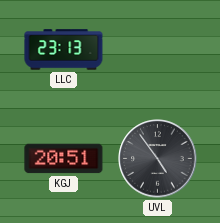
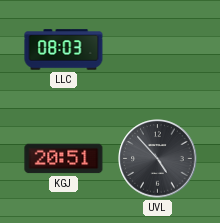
LLC: 23:13 -> 08:03
UVL: 4:54 -> 4:53
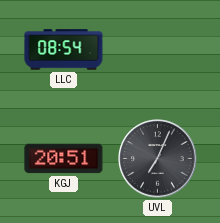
LLC: 08:03 -> 08:54
UVL: 4:53 -> 7:04
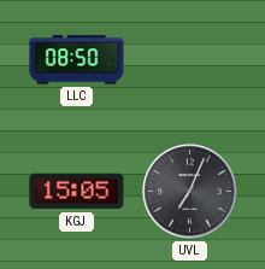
LLC: 08:54 -> 08:50
KGJ: 20:51 -> 15:05
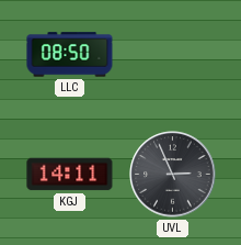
KGJ: 15:05 -> 14:11
UVL: 7:04 -> 2:56
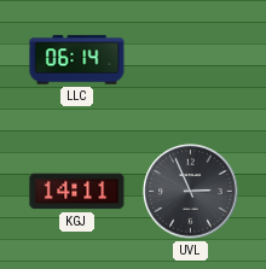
LLC: 08:50 -> 06:14
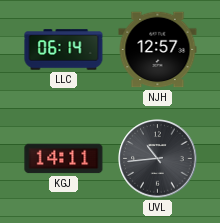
NJH: none -> 12:57
UVL: 2:56 -> 10:44
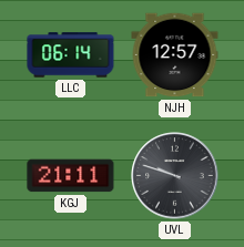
KGJ: 14:11 -> 21:11
UVL: 10:44 -> 9:48
